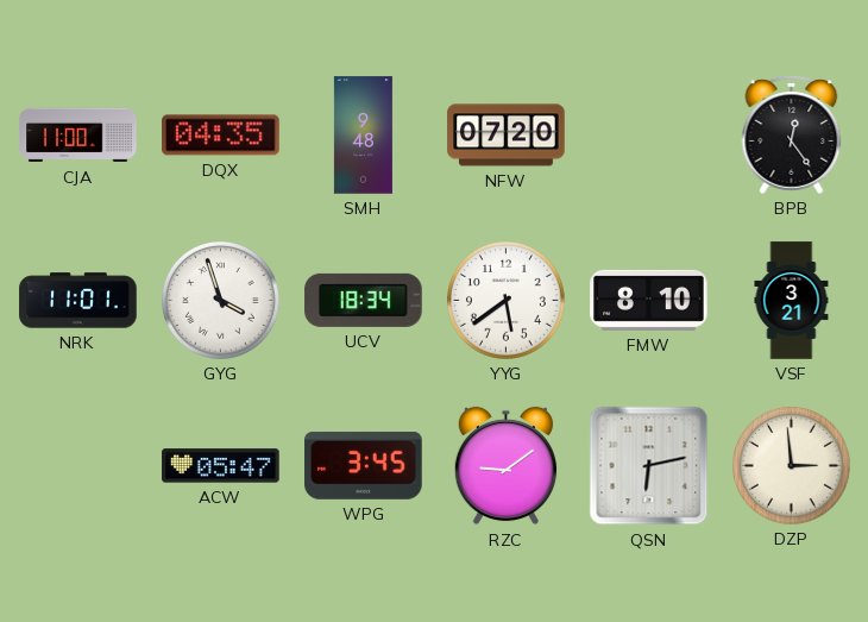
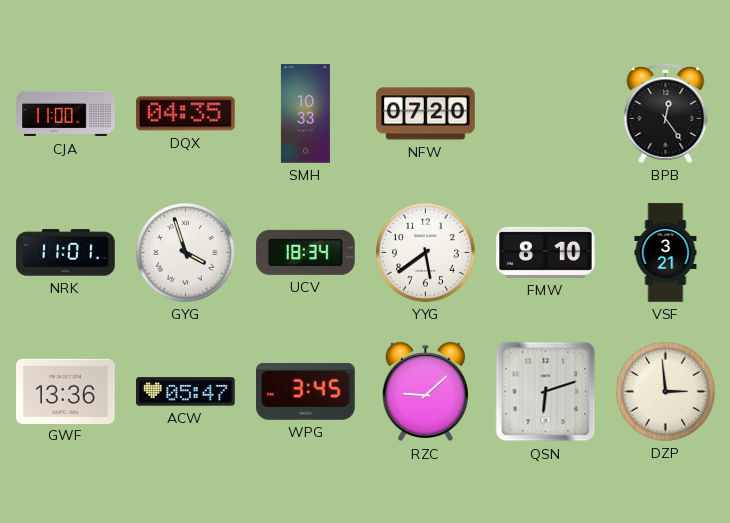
SMH: 9:48 -> 10:33
GWF: none -> 13:36
RZC: 9:09 -> 9:08
QSN: 6:13 -> 6:12
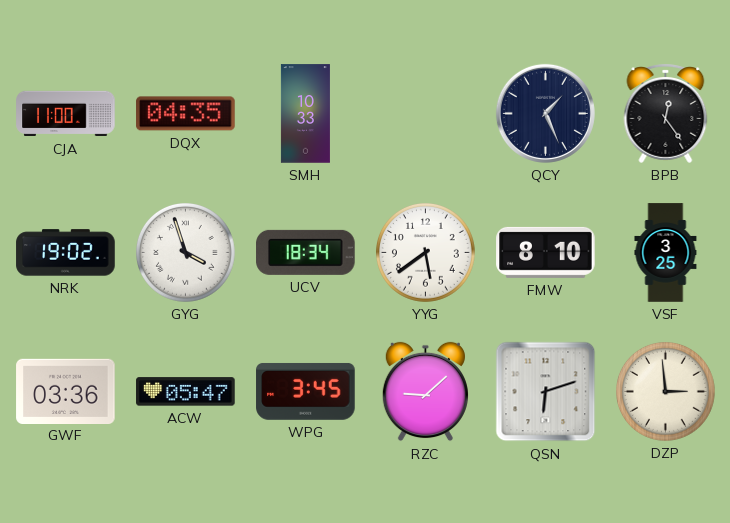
NFW: 07:20 -> none
QCY: none -> 1:26
NRK: 11:01 -> 19:02
VSF: 3:21 -> 3:25
GWF: 13:36 -> 03:36
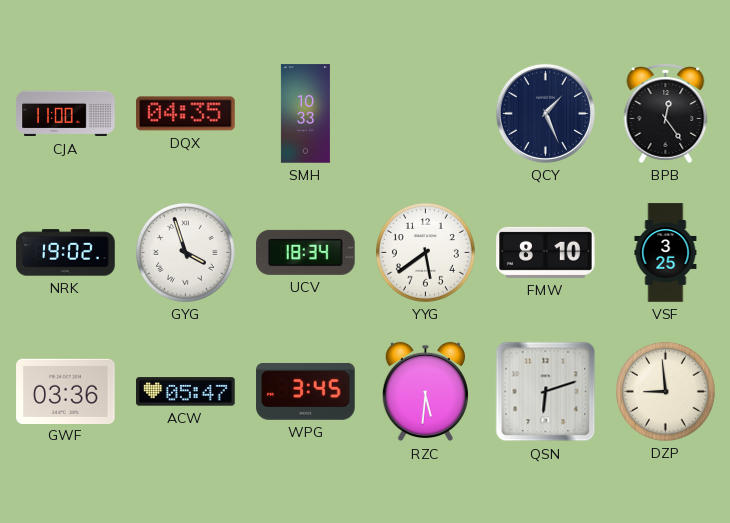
RZC: 9:08 -> 5:31
DZP: 2:59 -> 8:59
